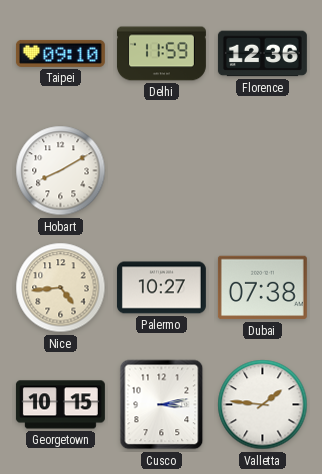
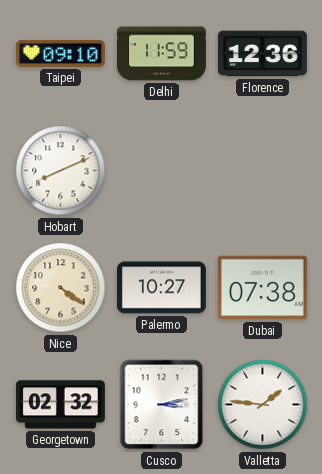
Hobart: 8:10 -> 8:11
Nice: 4:44 -> 4:21
Georgetown: 10:15 -> 02:32
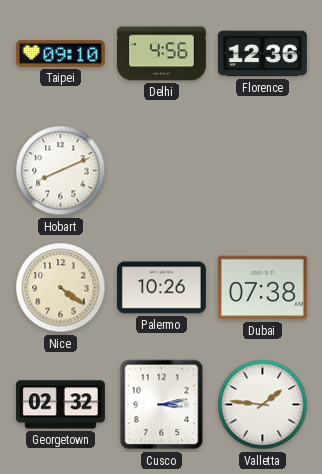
Delhi: 11:59 -> 4:56
Palermo: 10:27 -> 10:26
